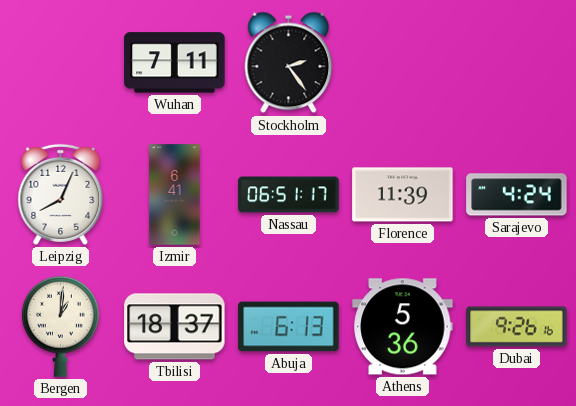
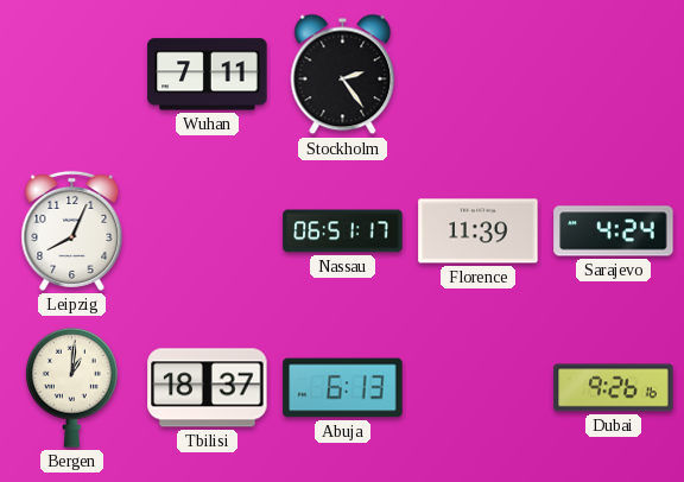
Izmir: 6:41 -> none
Athens: 5:36 -> none
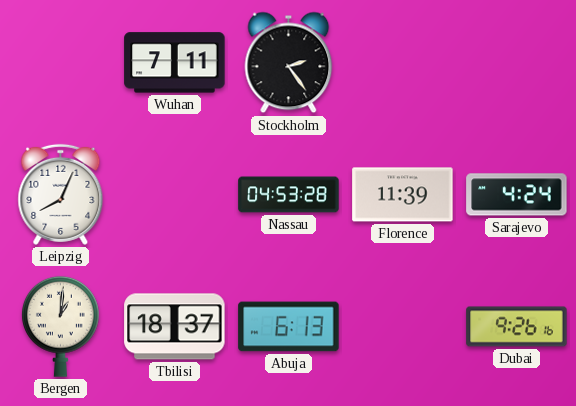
Nassau: 06:51 -> 04:53
